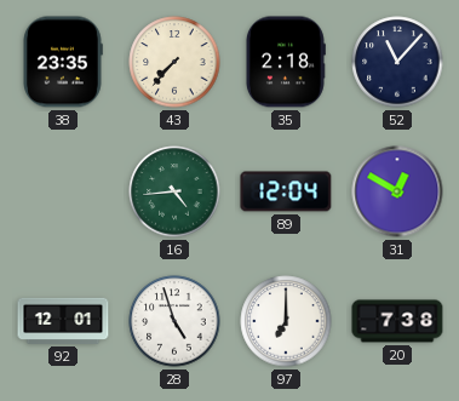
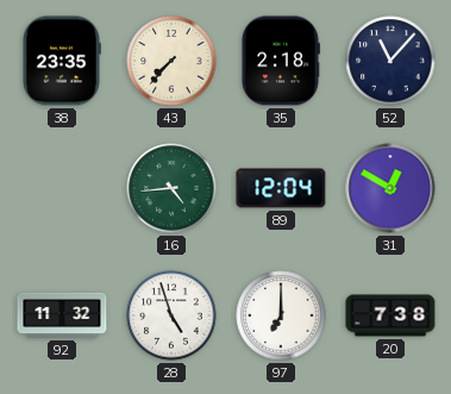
92: 12:01 -> 11:32
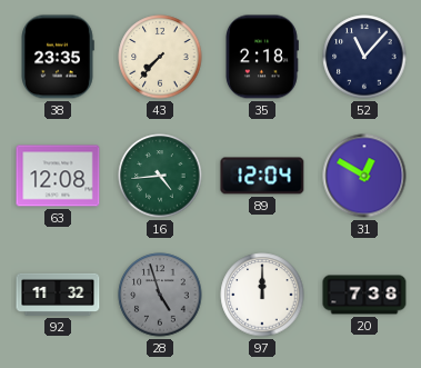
63: none -> 12:08
28 dial: white -> grey
97: 7:00 -> 12:00
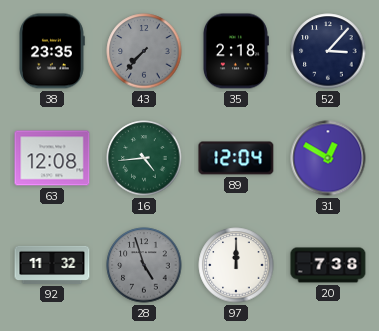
43 dial: cream -> grey
52: 11:07 -> 3:07
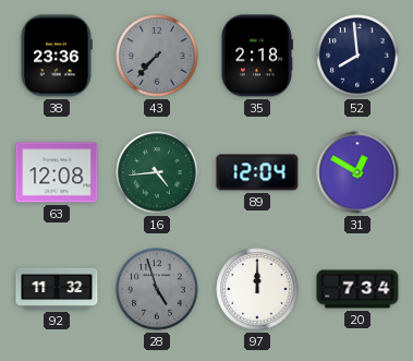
38: 23:35 -> 23:36
52: 3:07 -> 7:59
20: 7:38 -> 7:34
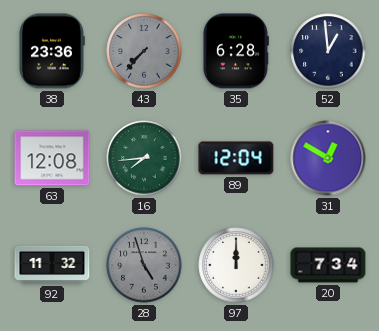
35: 2:18 -> 6:28
52: 7:59 -> 12:59
16: 4:44 -> 7:44
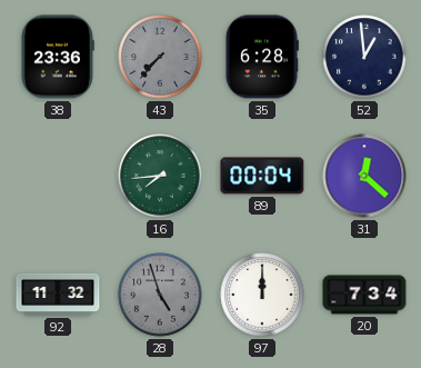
63: 12:08 -> none
89: 12:04 -> 00:04
31: 12:50 -> 12:22
